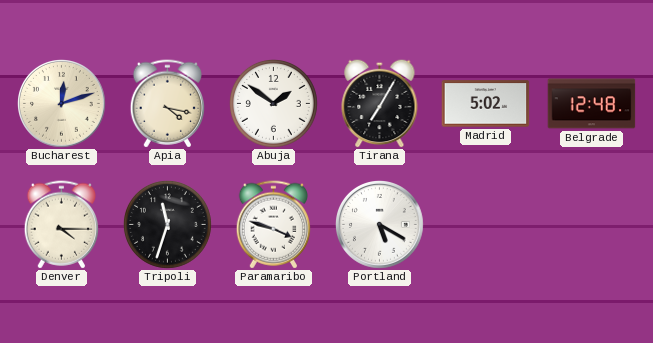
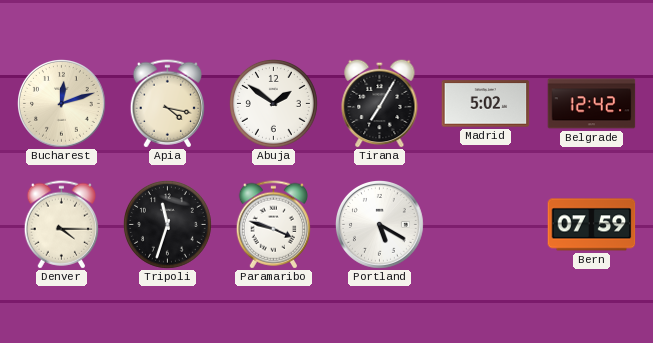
Belgrade: 12:48 -> 12:42
Bern: none -> 07:59
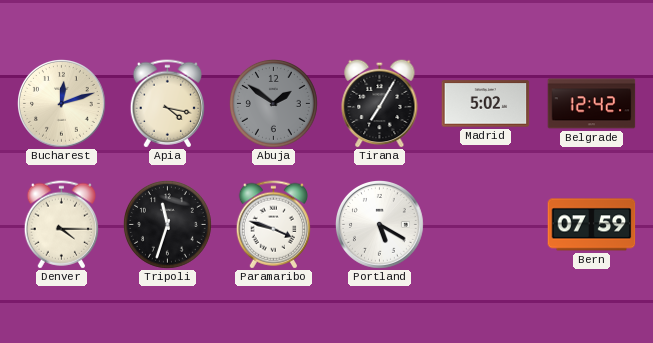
Abuja dial: white -> grey
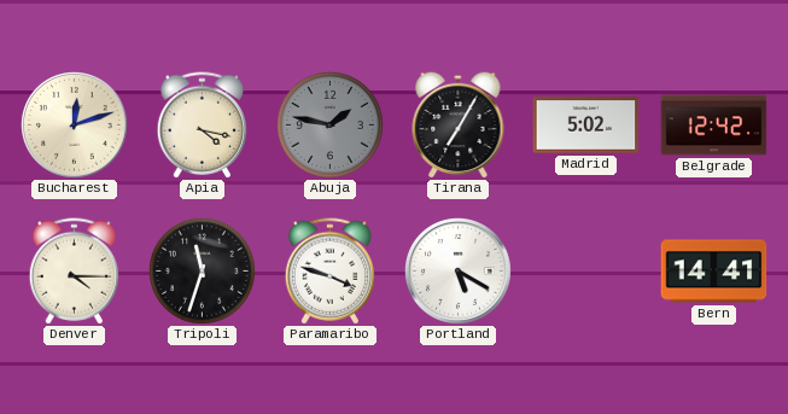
Abuja: 1:51 -> 1:47
Bern: 07:59 -> 14:41
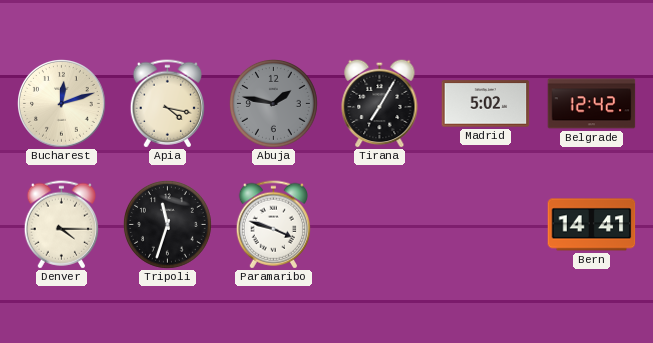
Portland: 5:20 -> none
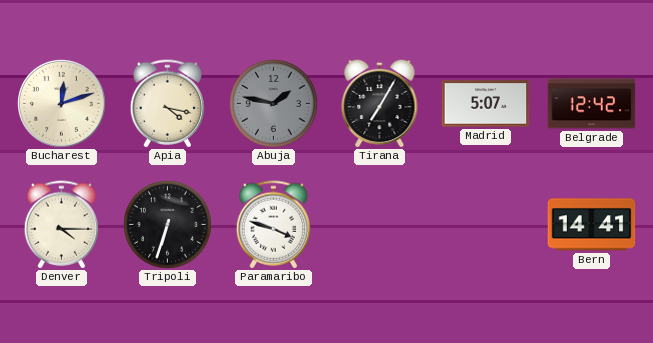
Madrid: 5:02 -> 5:07
Tripoli: 11:33 -> 6:33
